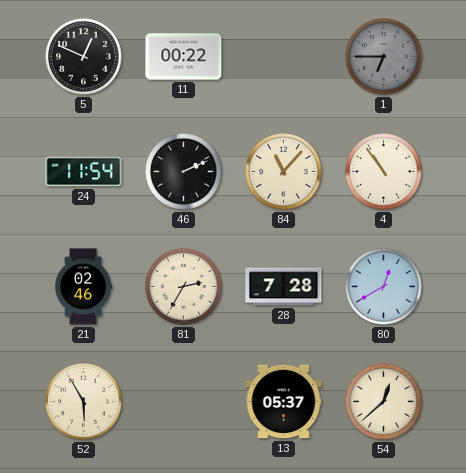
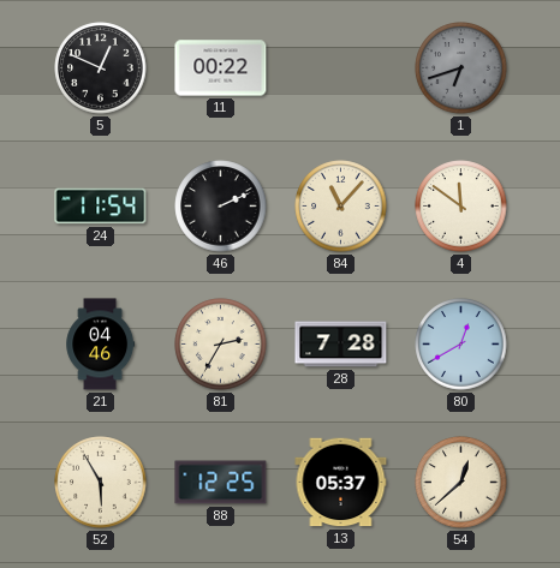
1: 6:45 -> 6:42
4: 10:54 -> 11:51
21: 02:46 -> 04:46
88: none -> 12:25
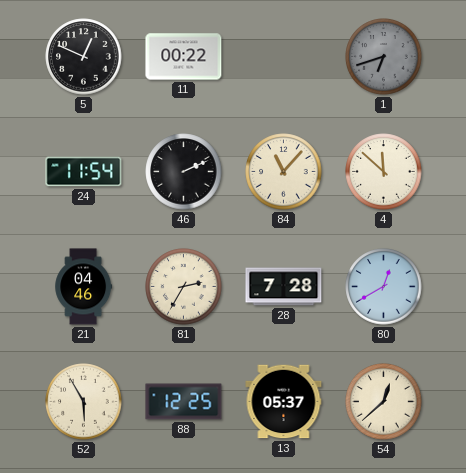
4: 11:51 -> 11:52
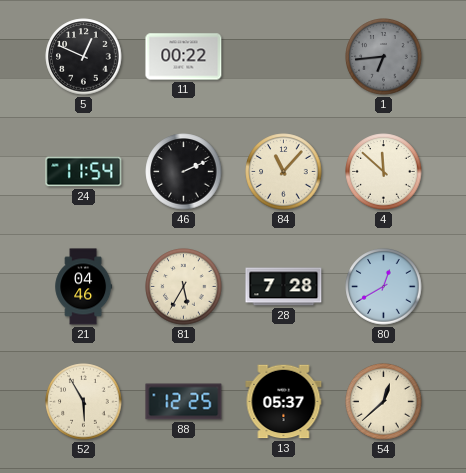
1: 6:42 -> 6:44
81: 2:35 -> 5:35
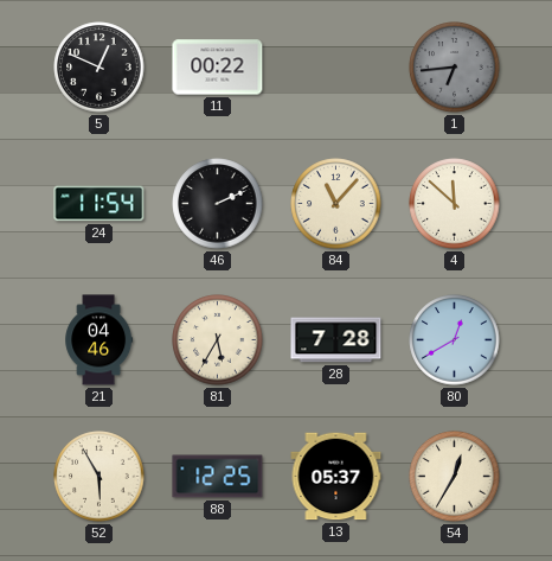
54: 12:38 -> 12:35
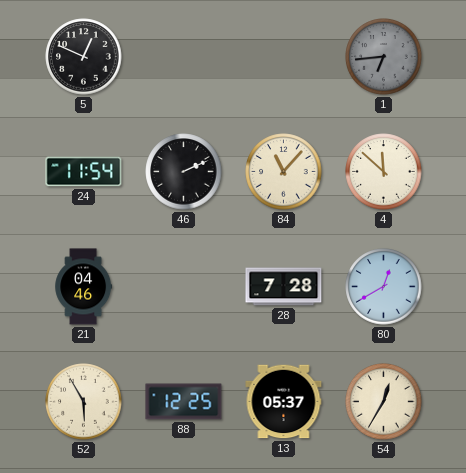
11: 00:22 -> none
81: 5:35 -> none
